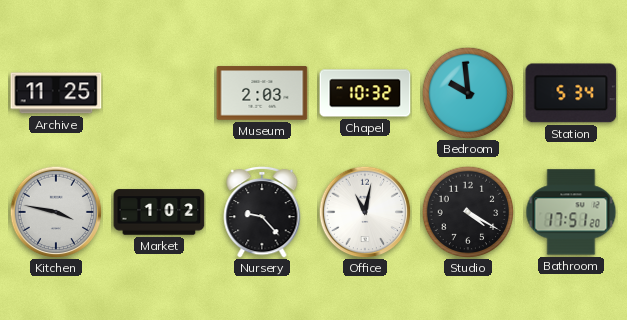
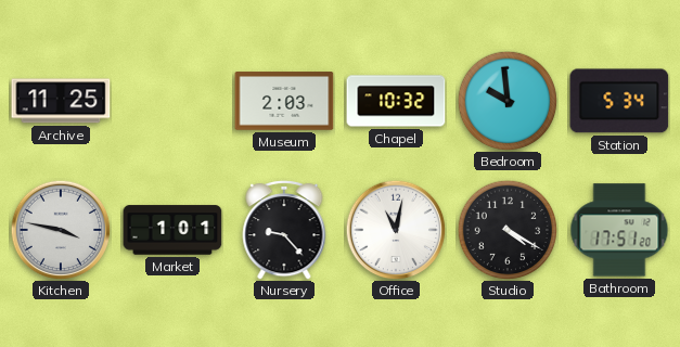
Market: 1:02 -> 1:01
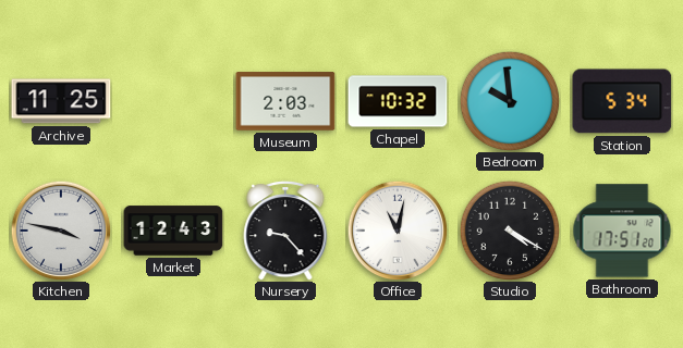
Market: 1:01 -> 12:43
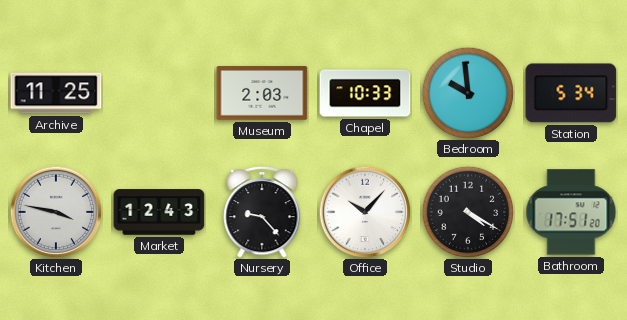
Chapel: 10:32 -> 10:33
Office: 11:02 -> 10:07
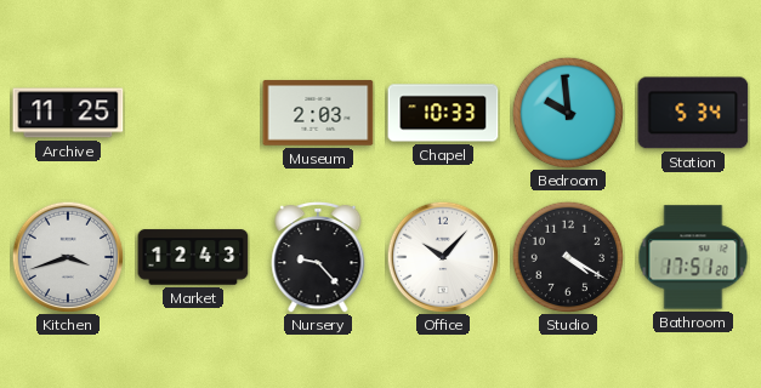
Kitchen: 3:47 -> 3:42
